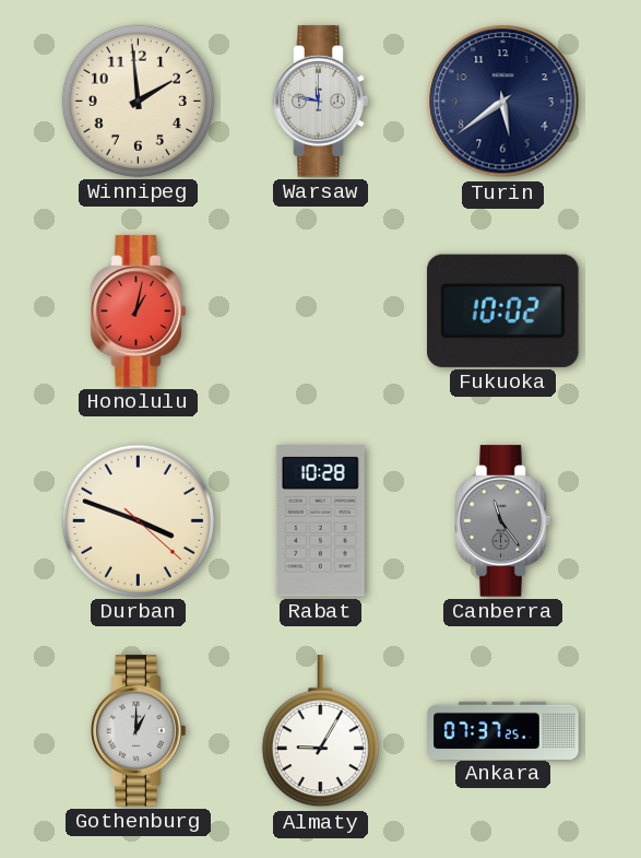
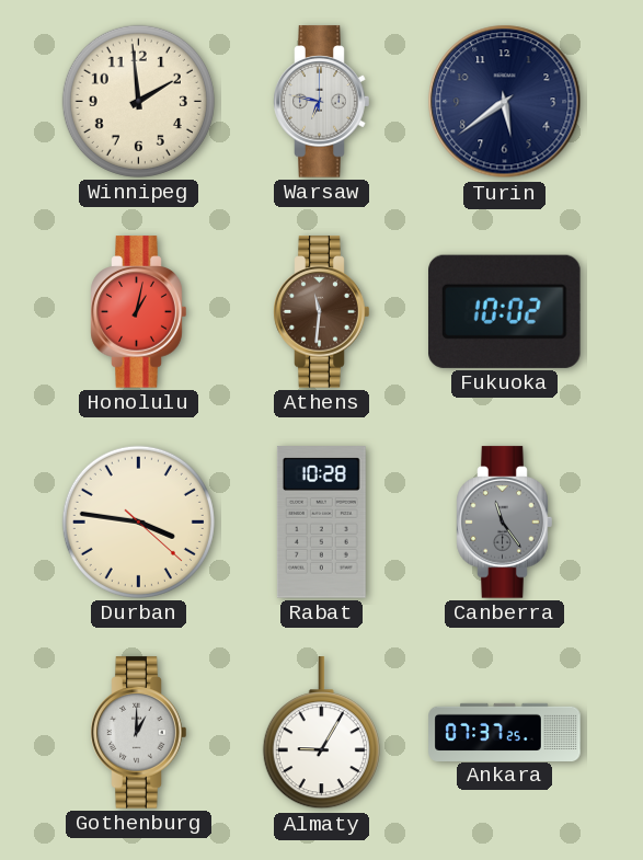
Warsaw: 11:47 -> 6:47
Athens: none -> 11:31
Durban: 3:48 -> 3:46
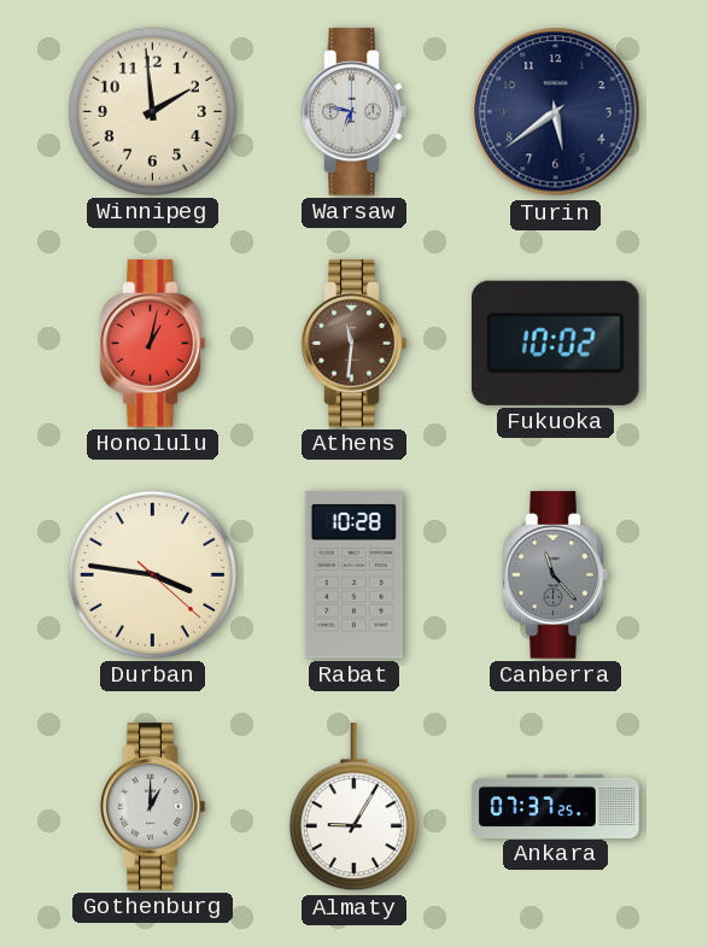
Canberra: 11:24 -> 11:23
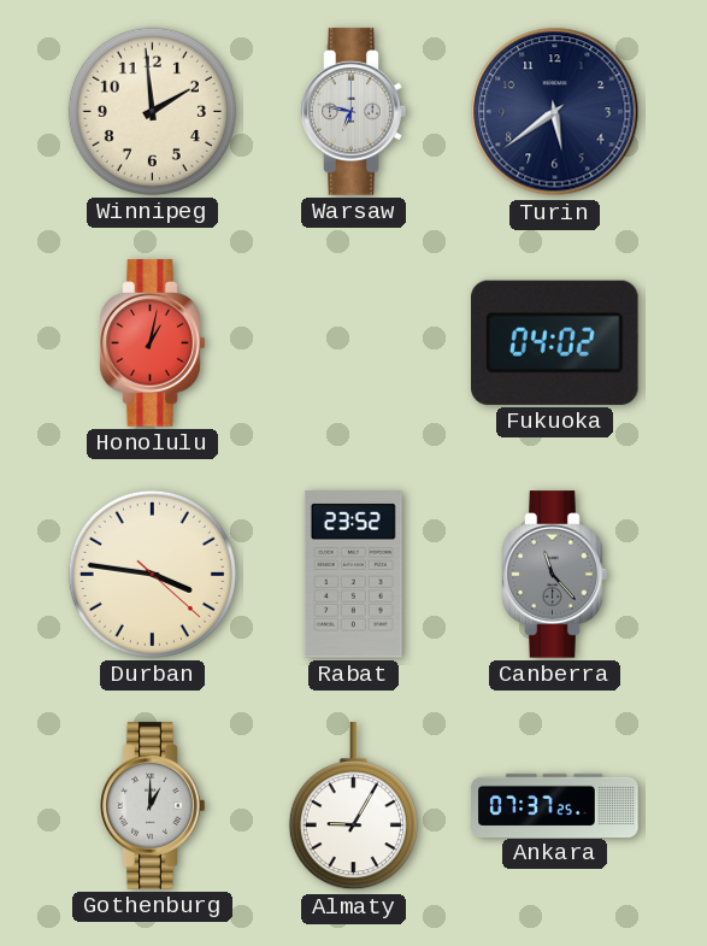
Athens: 11:31 -> none
Fukuoka: 10:02 -> 04:02
Rabat: 10:28 -> 23:52
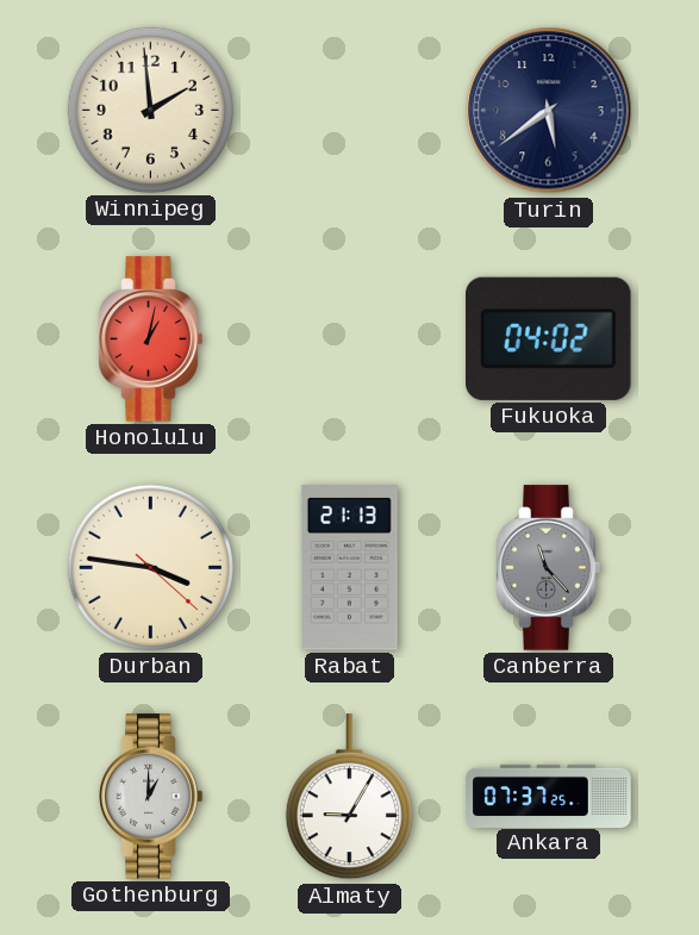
Warsaw: 6:47 -> none
Rabat: 23:52 -> 21:13
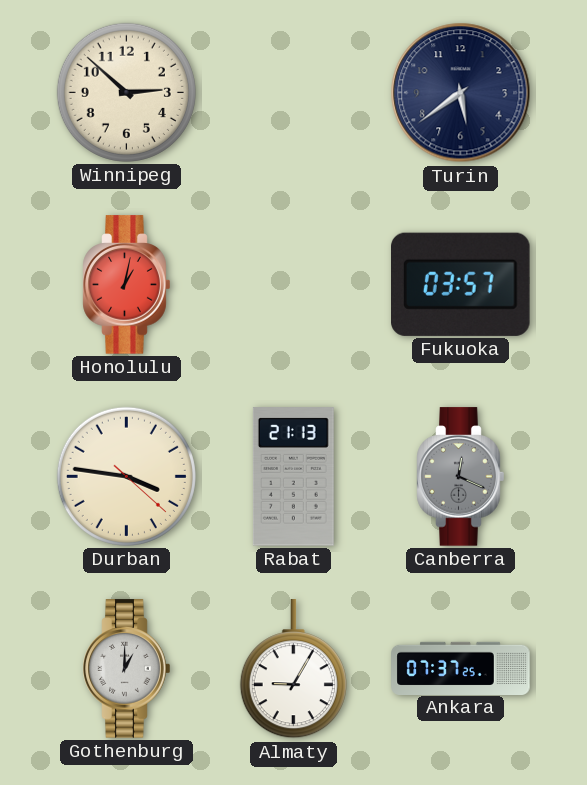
Winnipeg: 1:59 -> 2:52
Fukuoka: 04:02 -> 03:57
Canberra: 11:23 -> 12:19
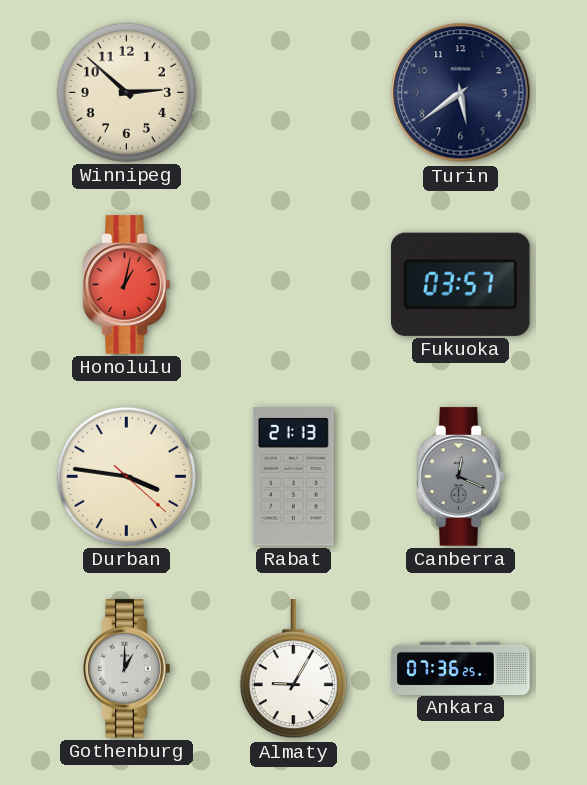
Ankara: 07:37 -> 07:36
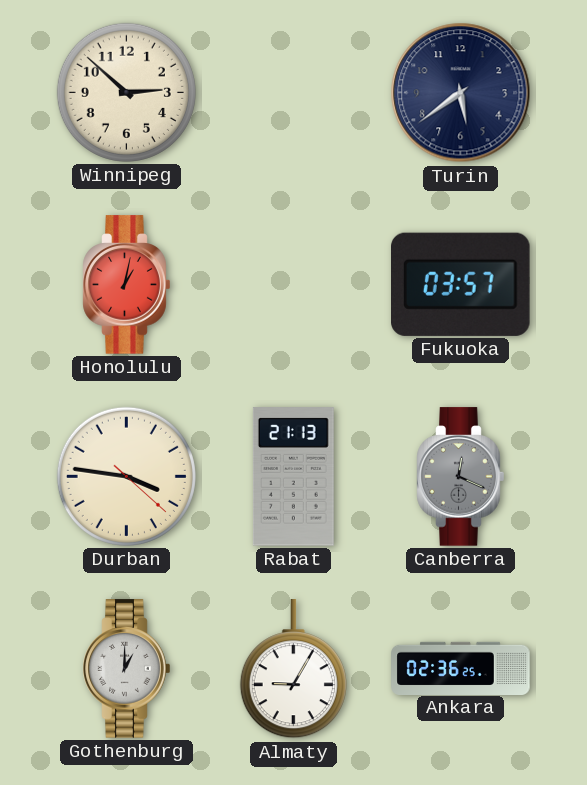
Ankara: 07:36 -> 02:36
